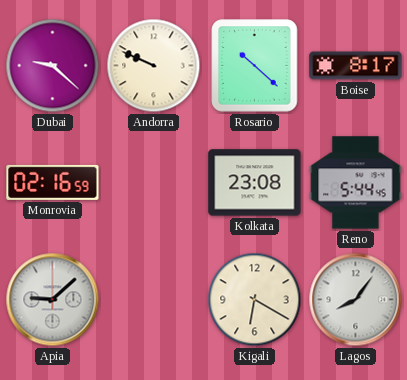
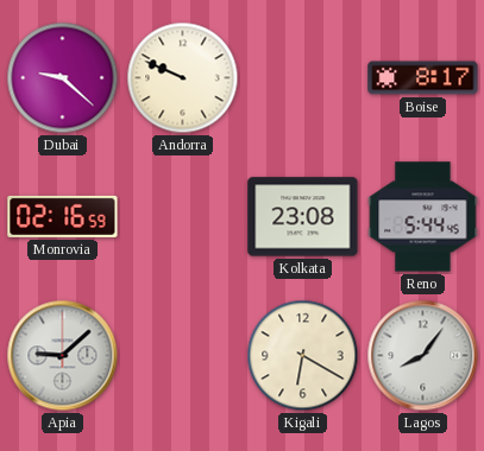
Rosario: 10:22 -> none
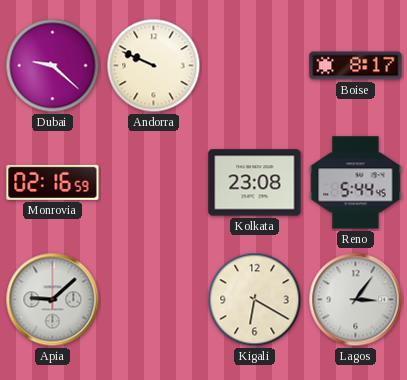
Lagos: 8:06 -> 3:06
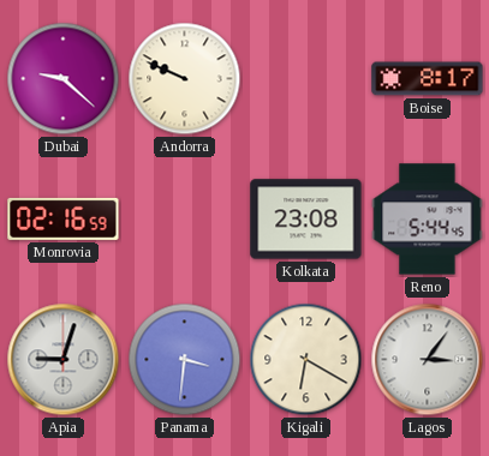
Apia: 9:08 -> 9:03
Panama: none -> 3:31
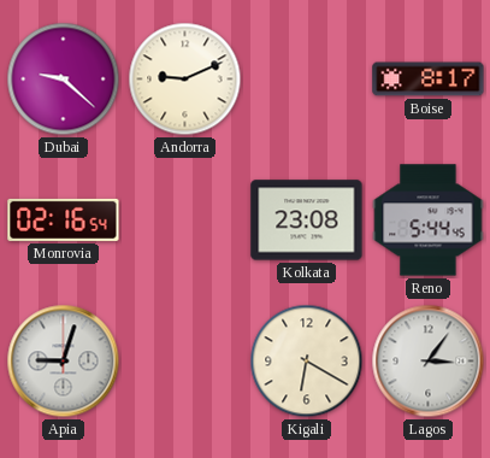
Andorra: 9:49 -> 9:11
Monrovia: 02:16:59 -> 02:16:54
Panama: 3:31 -> none
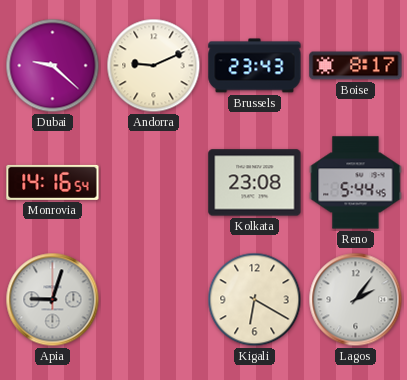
Brussels: none -> 23:43
Monrovia: 02:16 -> 14:16
Lagos: 3:06 -> 2:06
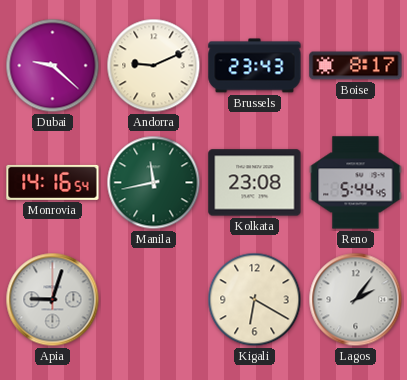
Manila: none -> 11:43
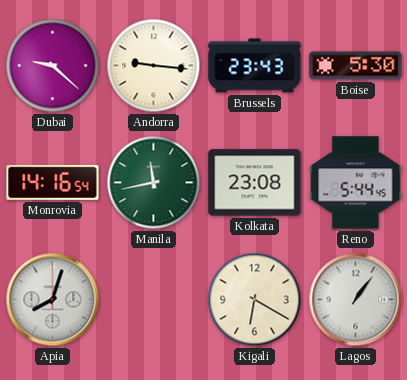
Andorra: 9:11 -> 9:16
Boise: 8:17 -> 5:30
Apia: 9:03 -> 8:03
Lagos: 2:06 -> 1:06
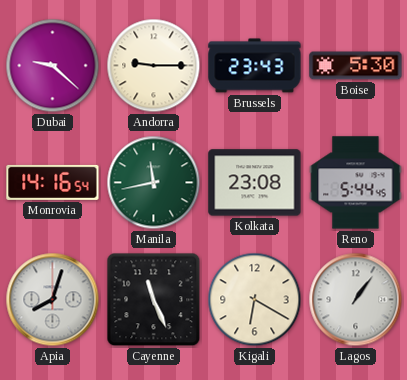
Andorra: 9:16 -> 9:15
Cayenne: none -> 11:26
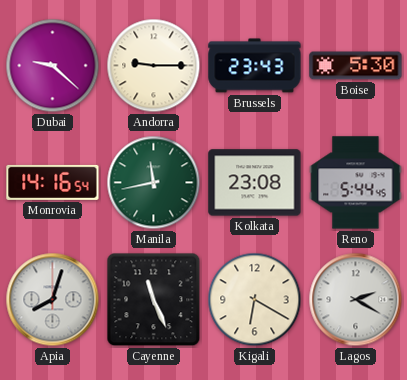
Lagos: 1:06 -> 2:20
